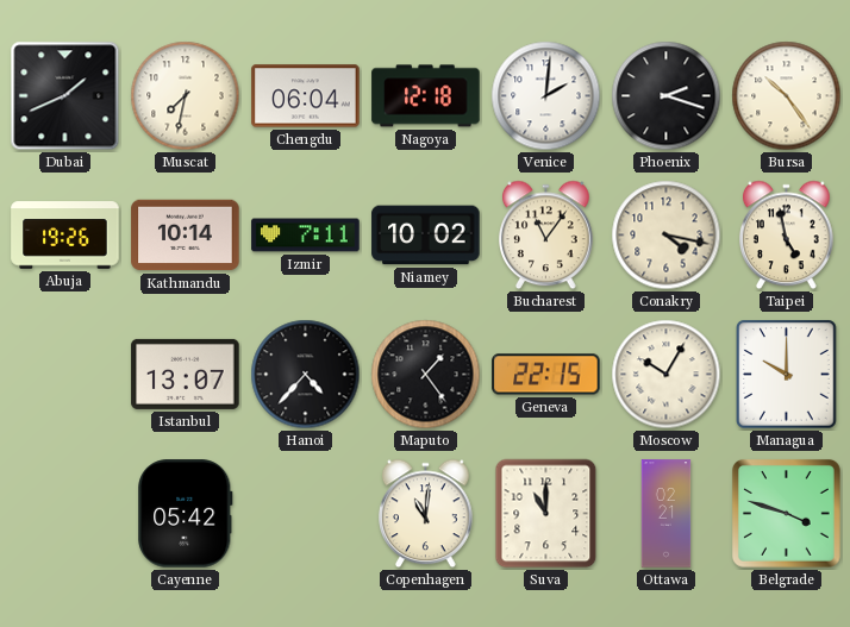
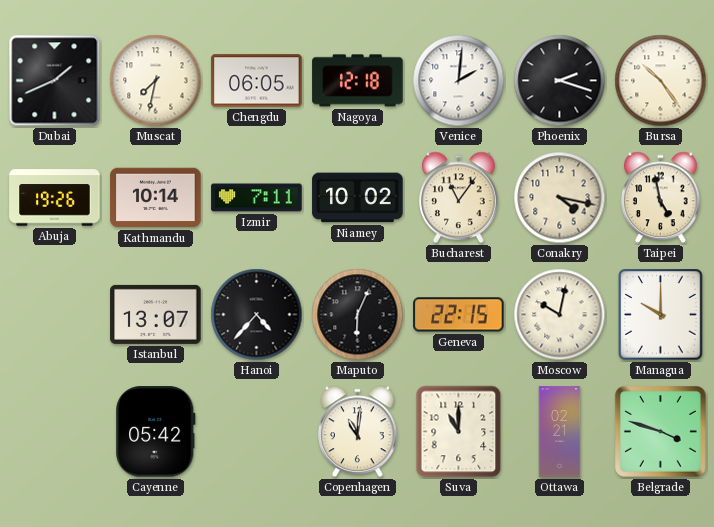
Chengdu: 06:04 -> 06:05
Maputo: 1:24 -> 6:04
Moscow: 10:05 -> 10:02
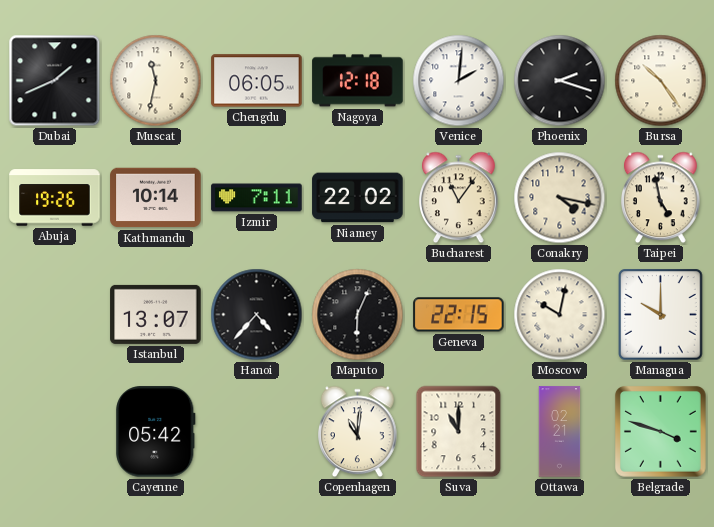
Muscat: 7:32 -> 11:32
Niamey: 10:02 -> 22:02
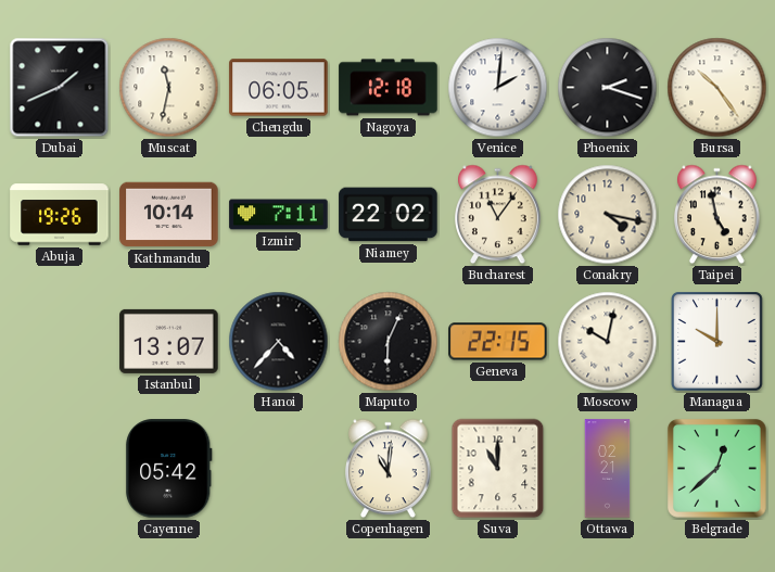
Belgrade: 3:48 -> 12:38
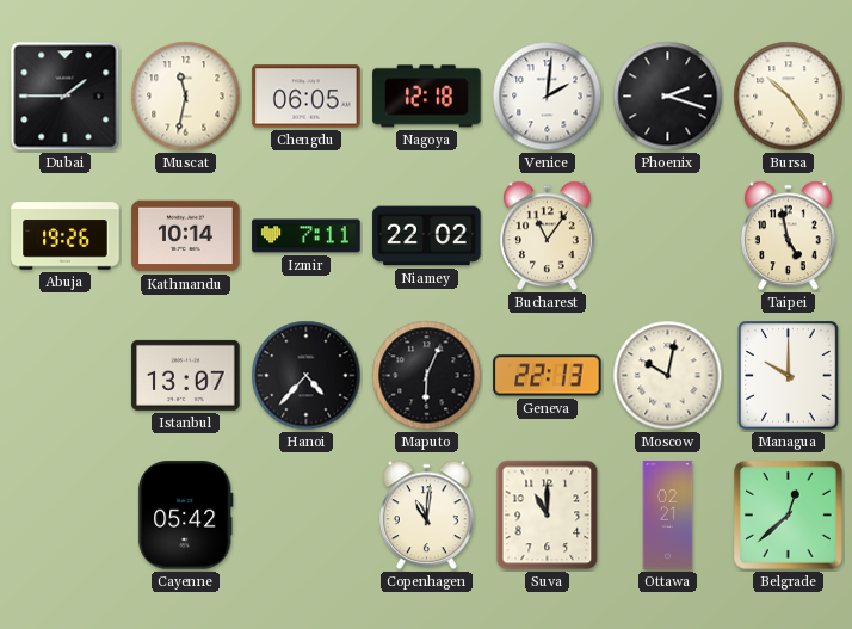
Dubai: 1:41 -> 1:45
Conakry: 4:17 -> none
Geneva: 22:15 -> 22:13
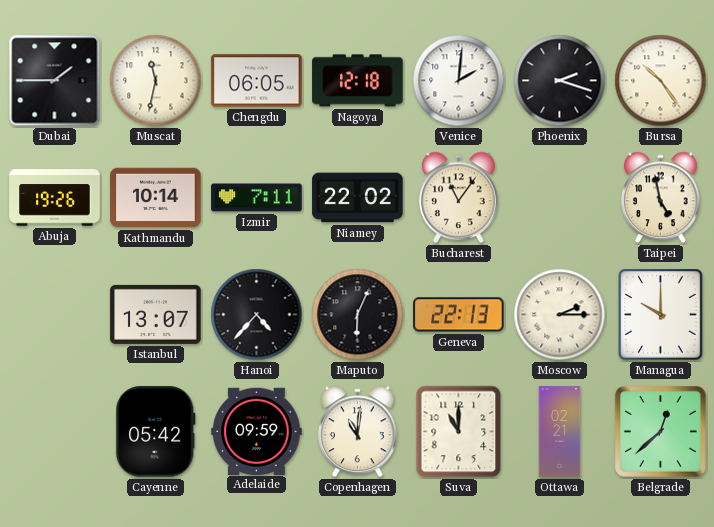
Moscow: 10:02 -> 2:15
Adelaide: none -> 09:59
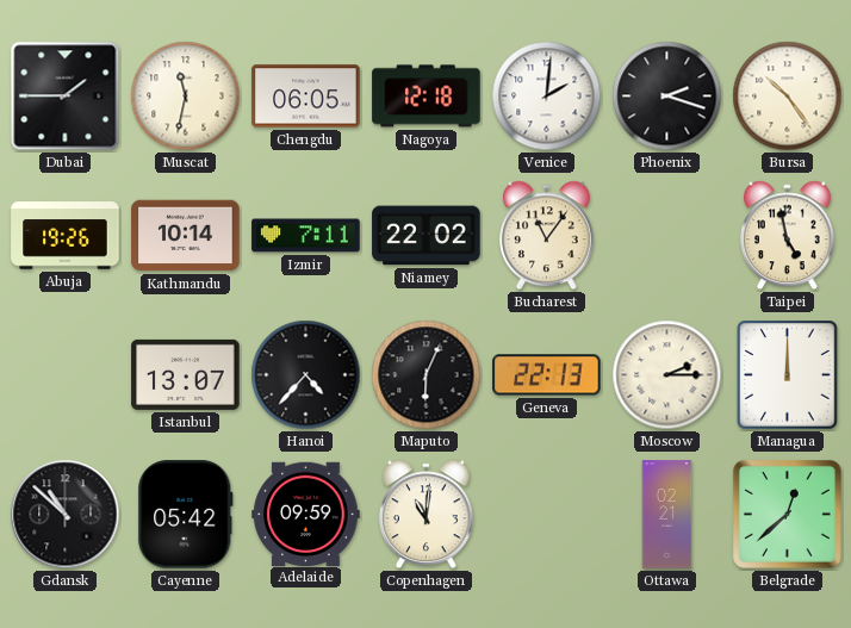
Managua: 10:00 -> 12:00
Gdansk: none -> 10:52
Suva: 11:00 -> none
